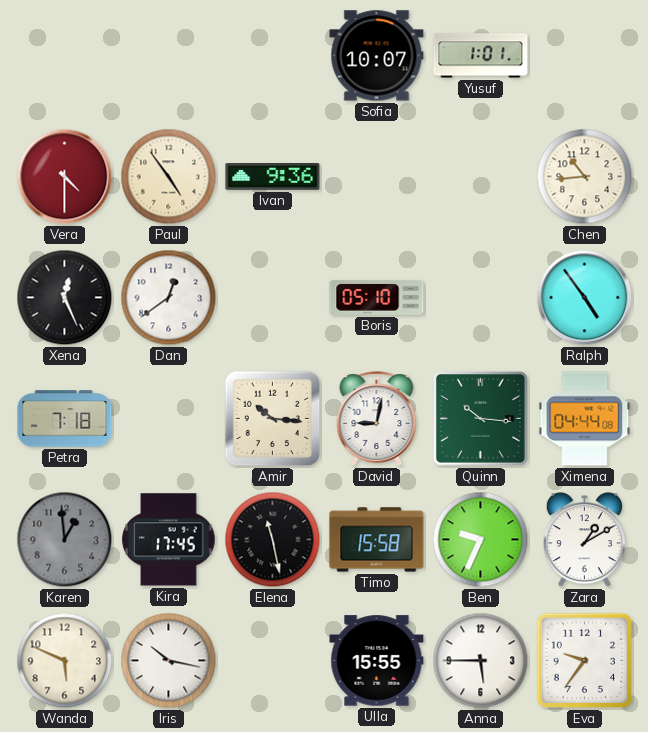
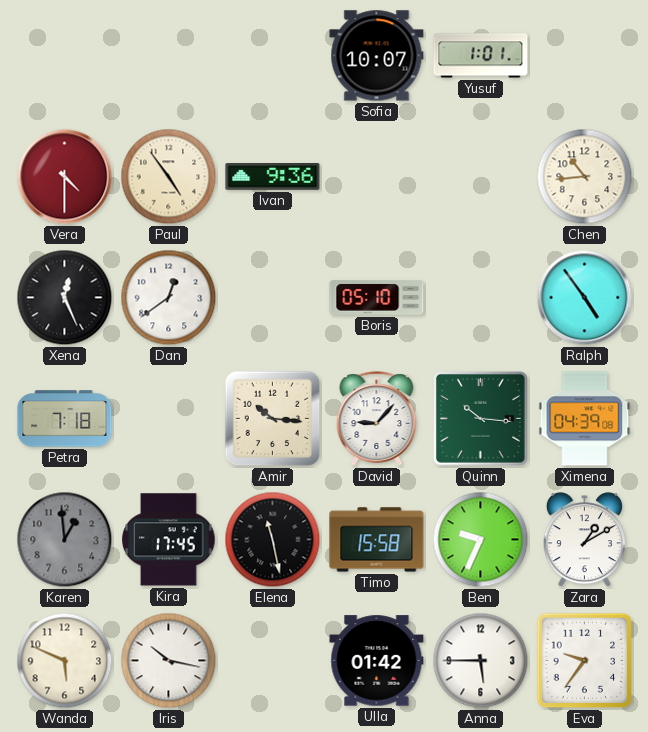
David: 9:02 -> 9:07
Ximena: 04:44 -> 04:39
Ulla: 15:55 -> 01:42
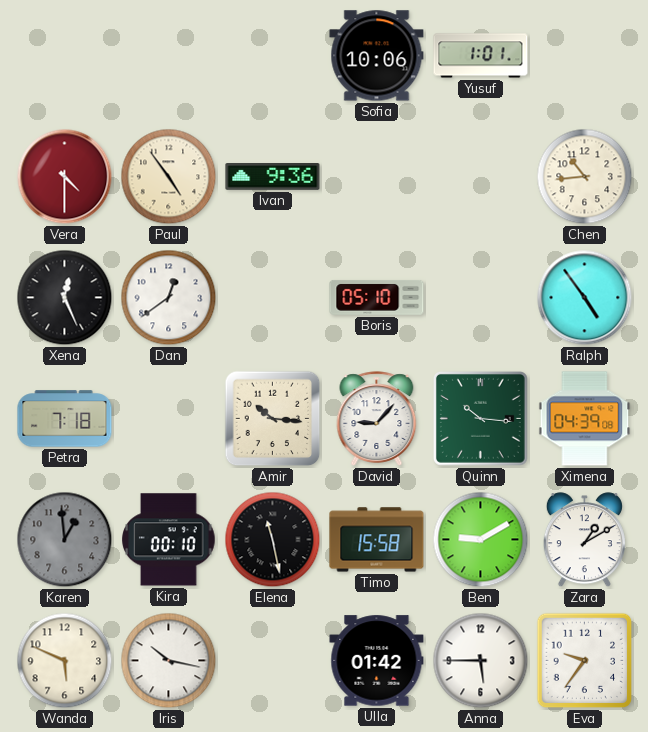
Sofia: 10:07 -> 10:06
Kira: 17:45 -> 00:10
Ben: 9:34 -> 9:10
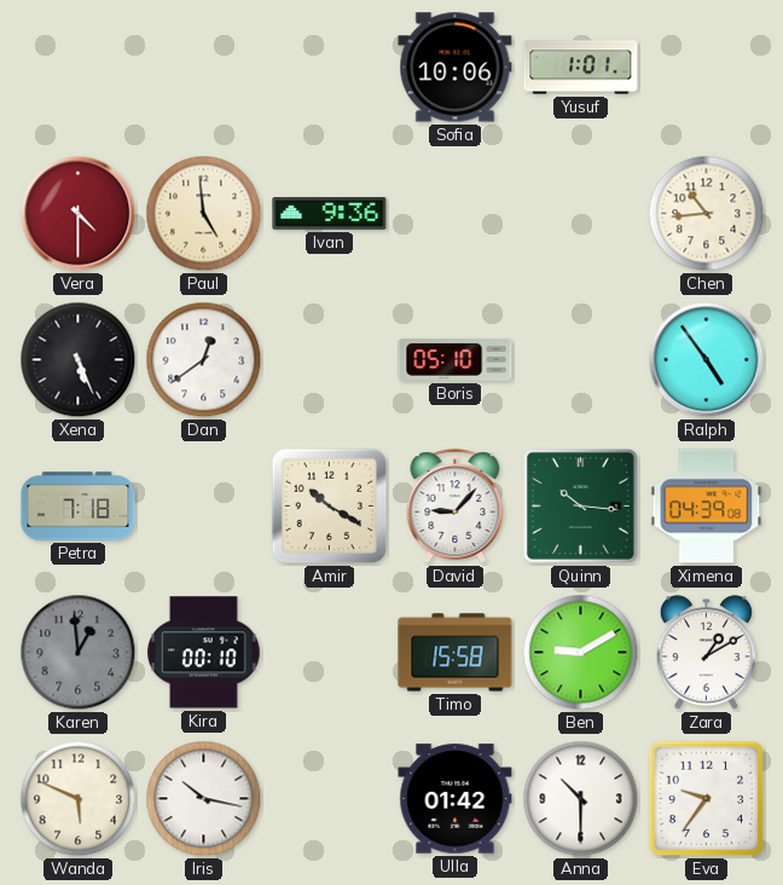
Paul: 4:54 -> 4:59
Xena: 12:26 -> 5:26
Amir: 10:16 -> 10:20
Elena: 11:28 -> none
Anna: 5:45 -> 10:30
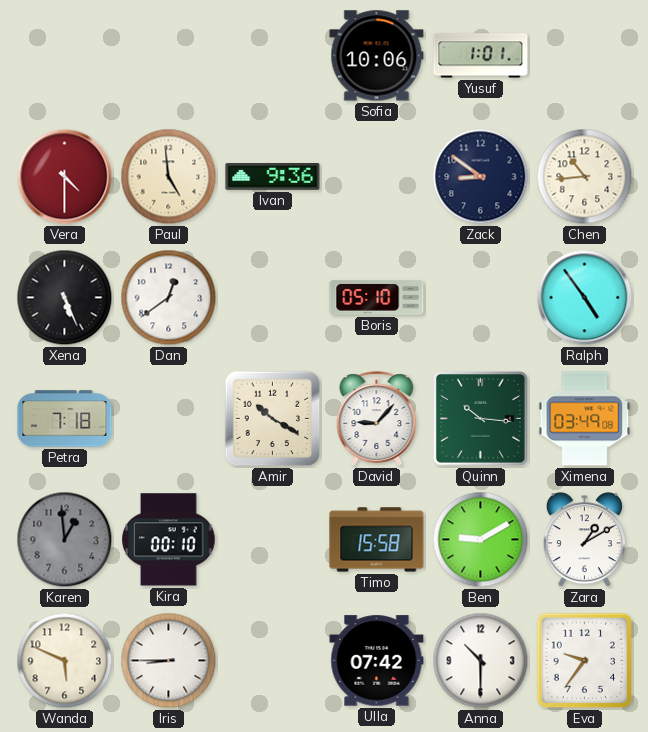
Zack: none -> 8:51
Ximena: 04:39 -> 03:49
Iris: 10:17 -> 8:45
Ulla: 01:42 -> 07:42
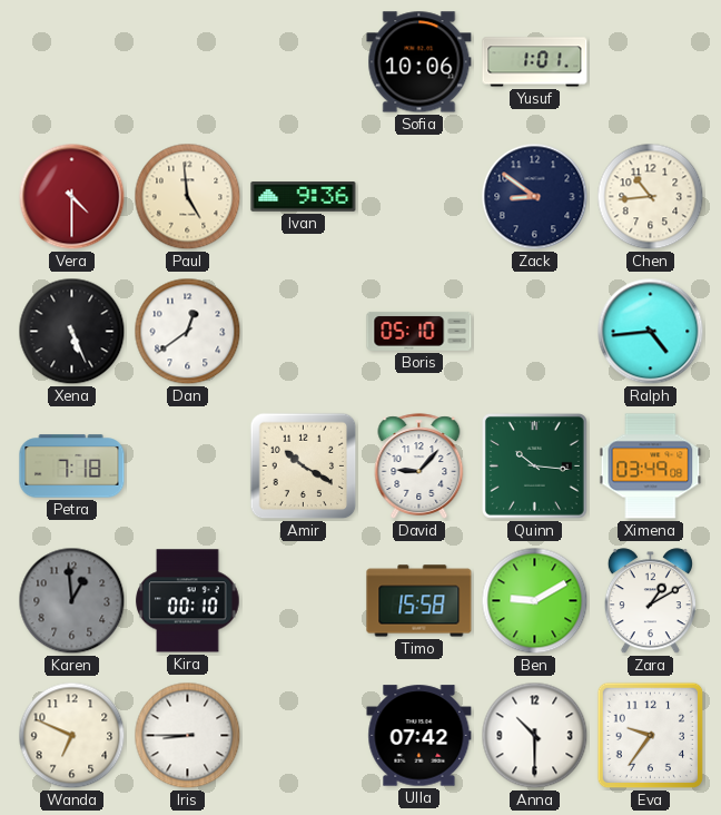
Ralph: 4:54 -> 4:44
Wanda: 5:49 -> 6:49
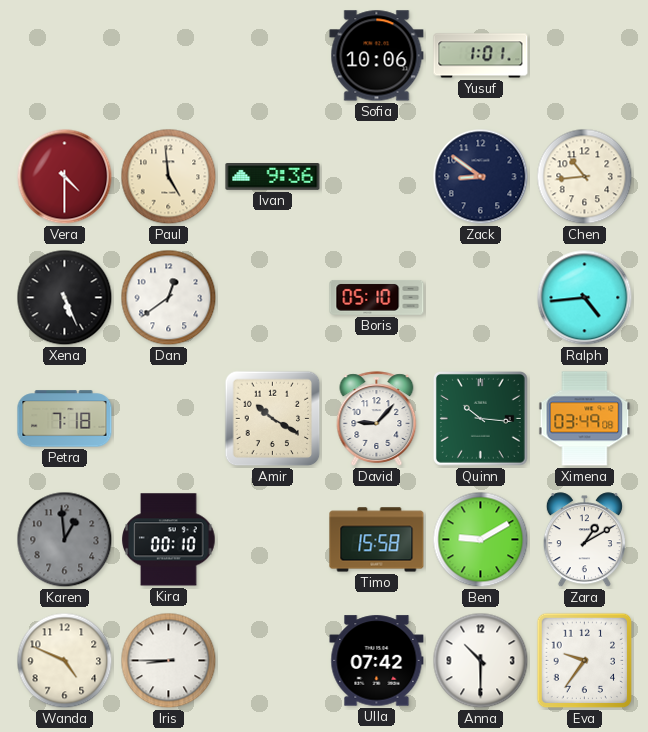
Wanda: 6:49 -> 4:49
